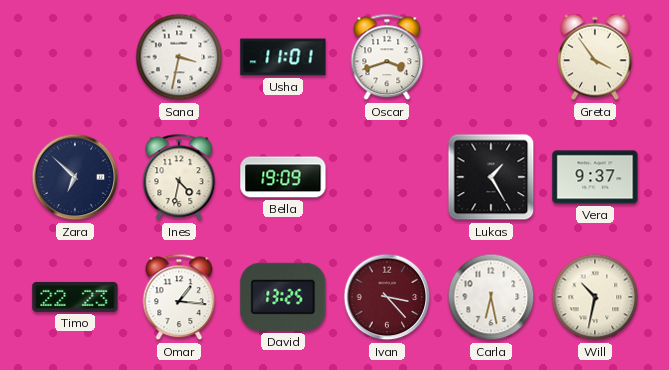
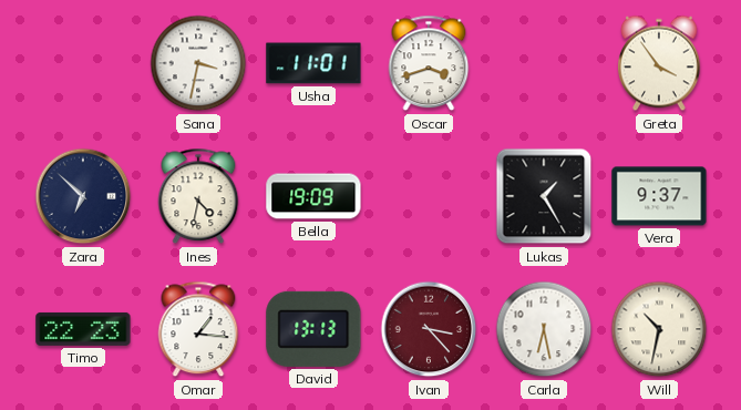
David: 13:25 -> 13:13
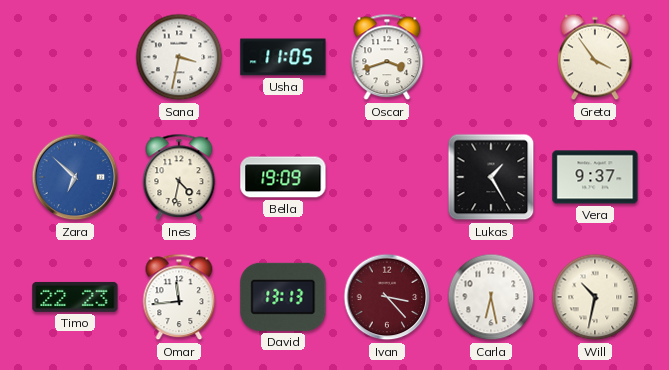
Usha: 11:01 -> 11:05
Zara dial: navy -> blue
Omar: 1:16 -> 11:44
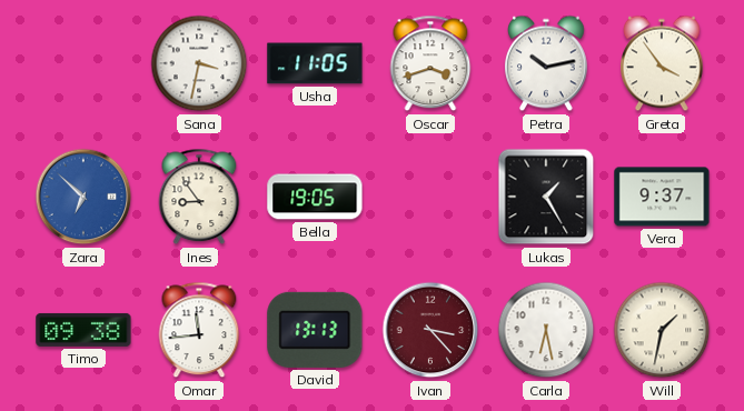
Petra: none -> 10:13
Ines: 4:32 -> 8:54
Bella: 19:09 -> 19:05
Timo: 22:23 -> 09:38
Will: 10:32 -> 1:32
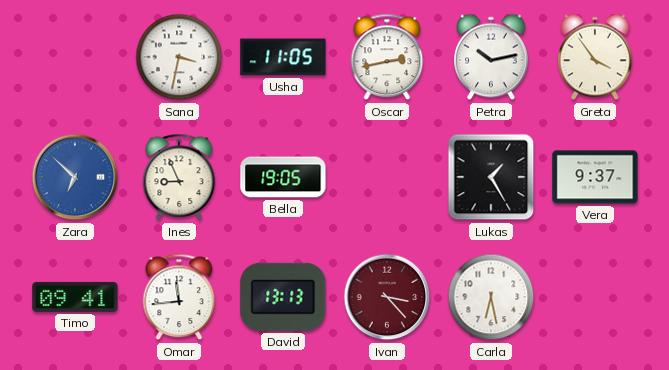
Oscar: 3:42 -> 2:43
Ines: 8:54 -> 8:56
Timo: 09:38 -> 09:41
Will: 1:32 -> none
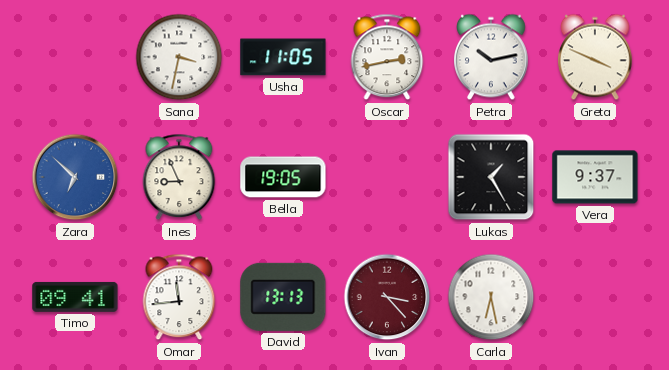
Greta: 3:54 -> 3:49
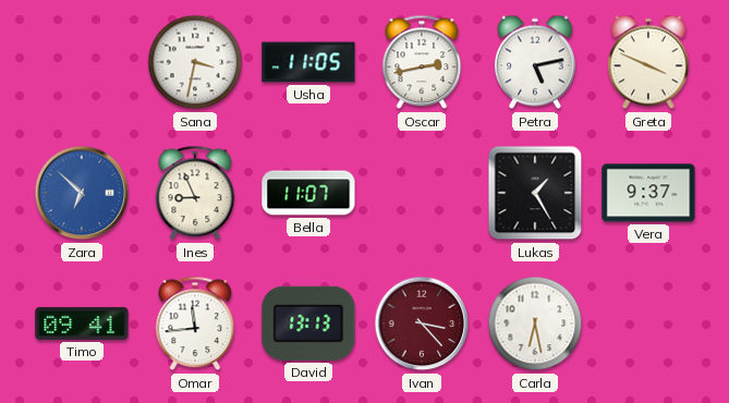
Petra: 10:13 -> 5:13
Bella: 19:05 -> 11:07
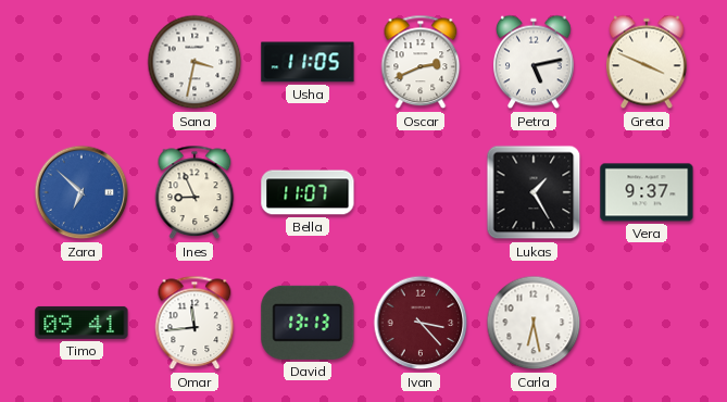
Oscar: 2:43 -> 2:41
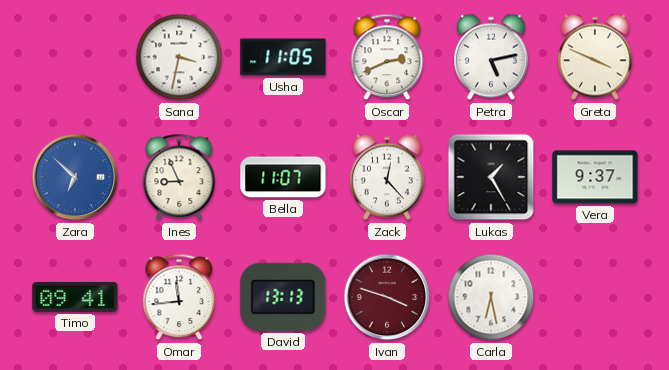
Zack: none -> 12:23
Ivan: 3:23 -> 3:48
